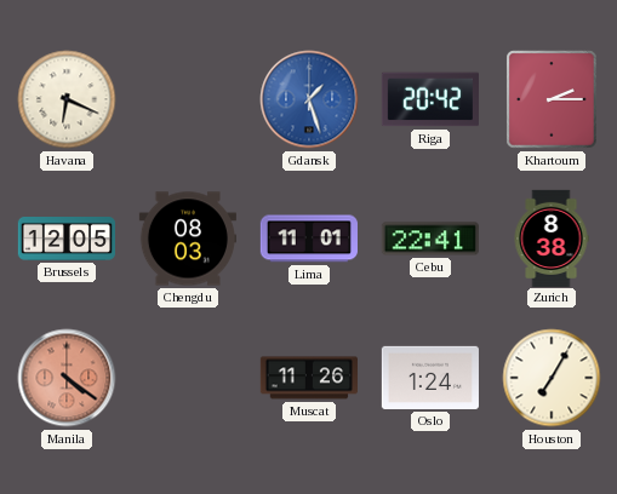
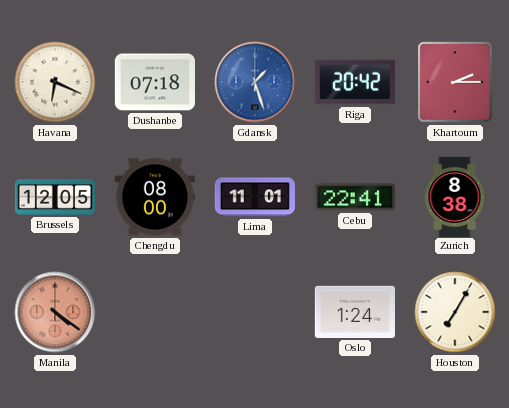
Dushanbe: none -> 07:18
Chengdu: 08:03 -> 08:00
Muscat: 11:26 -> none
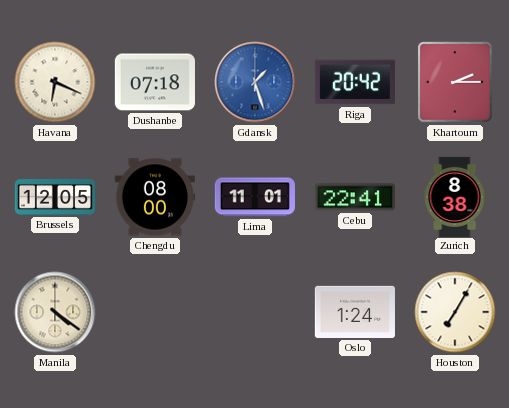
Manila dial: salmon -> cream
